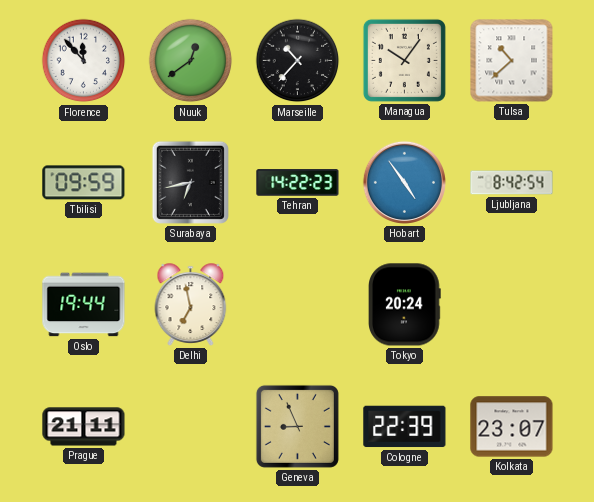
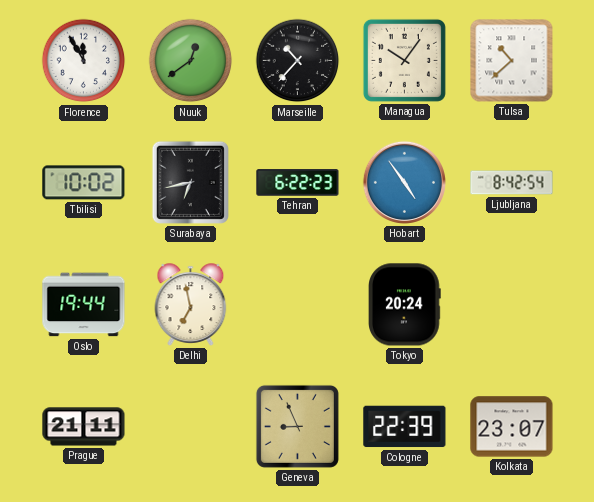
Florence: 11:53 -> 11:55
Tbilisi: 09:59 -> 10:02
Tehran: 14:22 -> 6:22
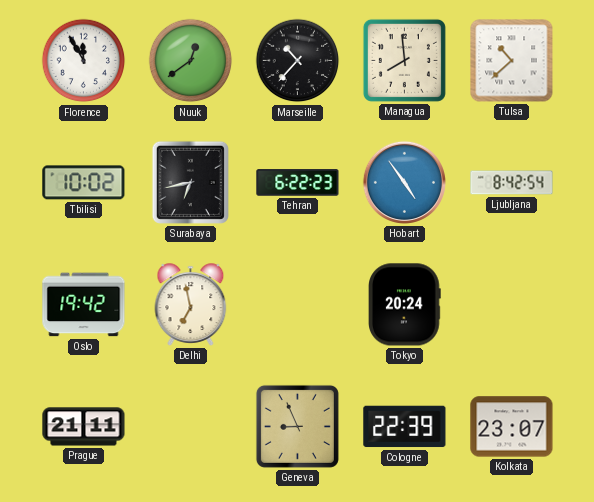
Managua: 10:06 -> 7:59
Oslo: 19:44 -> 19:42
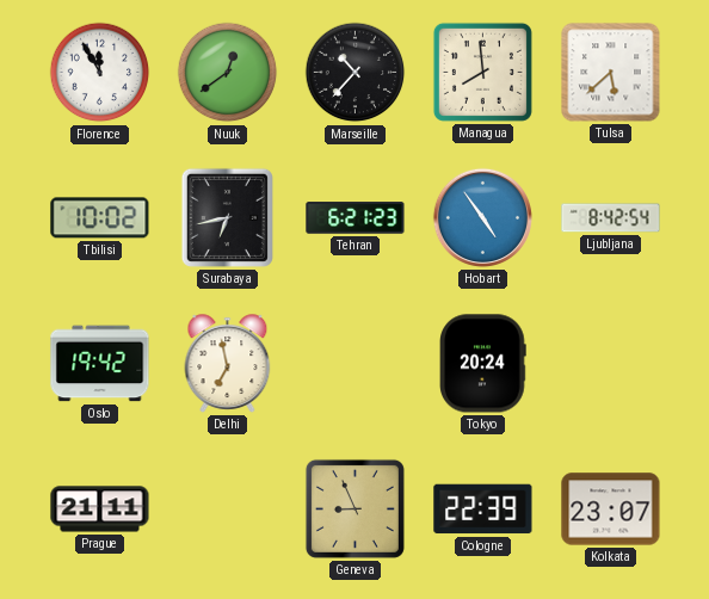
Tulsa: 10:38 -> 5:38
Tehran: 6:22 -> 6:21
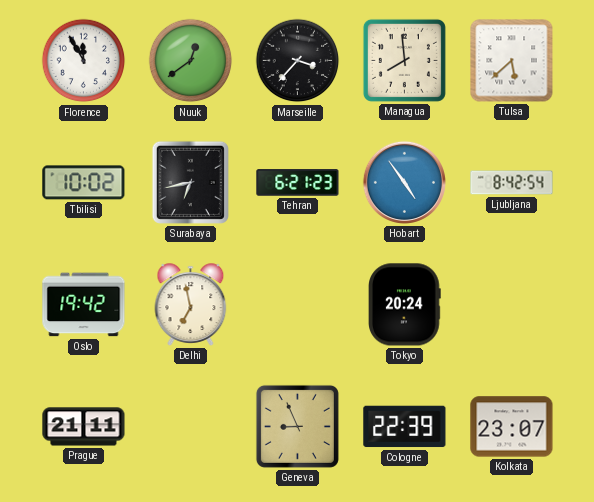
Marseille: 10:37 -> 3:37
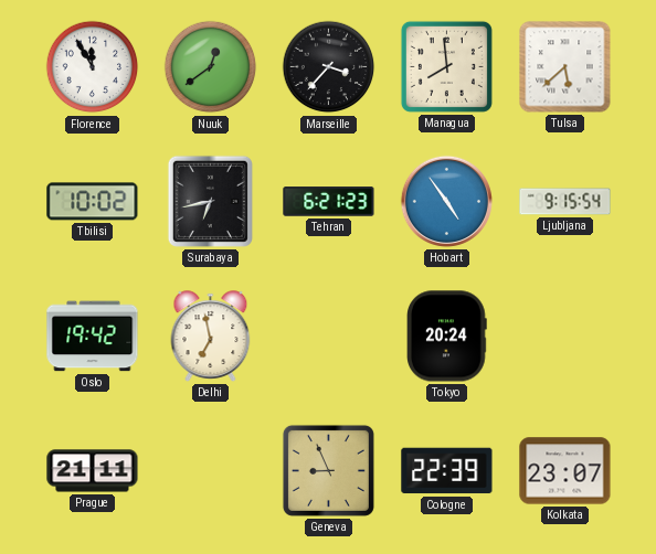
Ljubljana: 8:42 -> 9:15
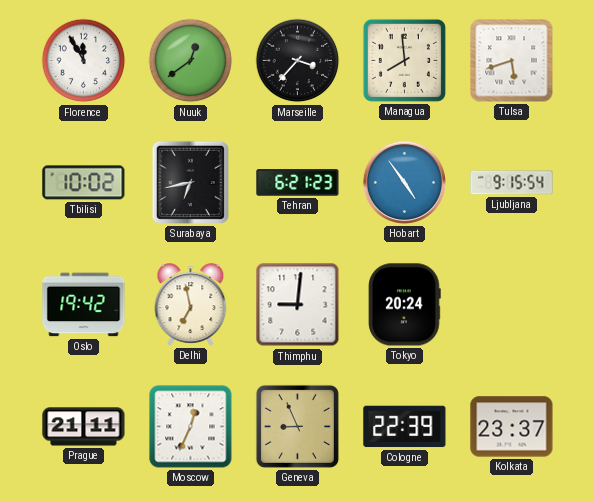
Tulsa: 5:38 -> 5:42
Thimphu: none -> 9:01
Moscow: none -> 12:34
Kolkata: 23:07 -> 23:37
